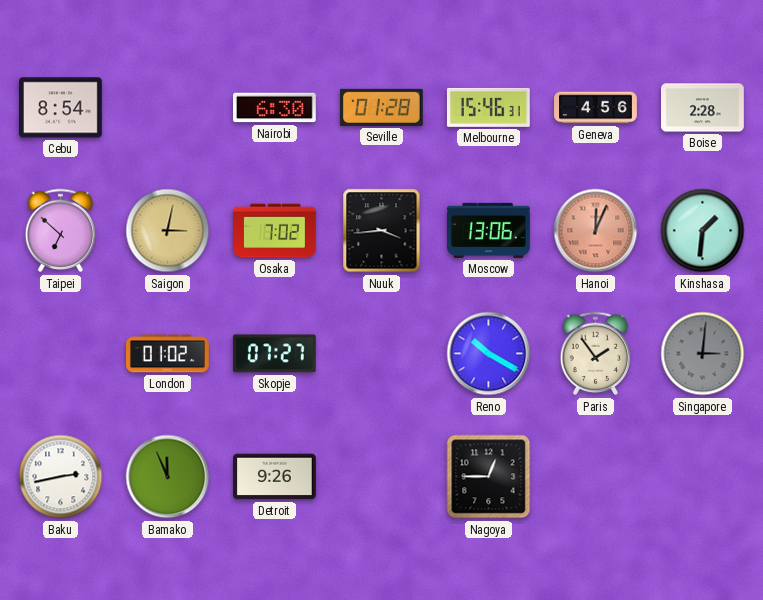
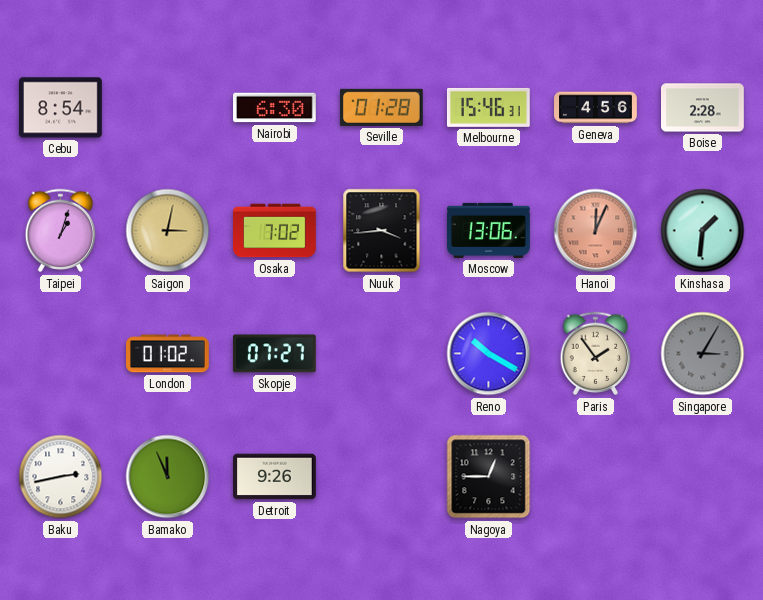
Taipei: 6:52 -> 1:03
Singapore: 3:01 -> 3:05
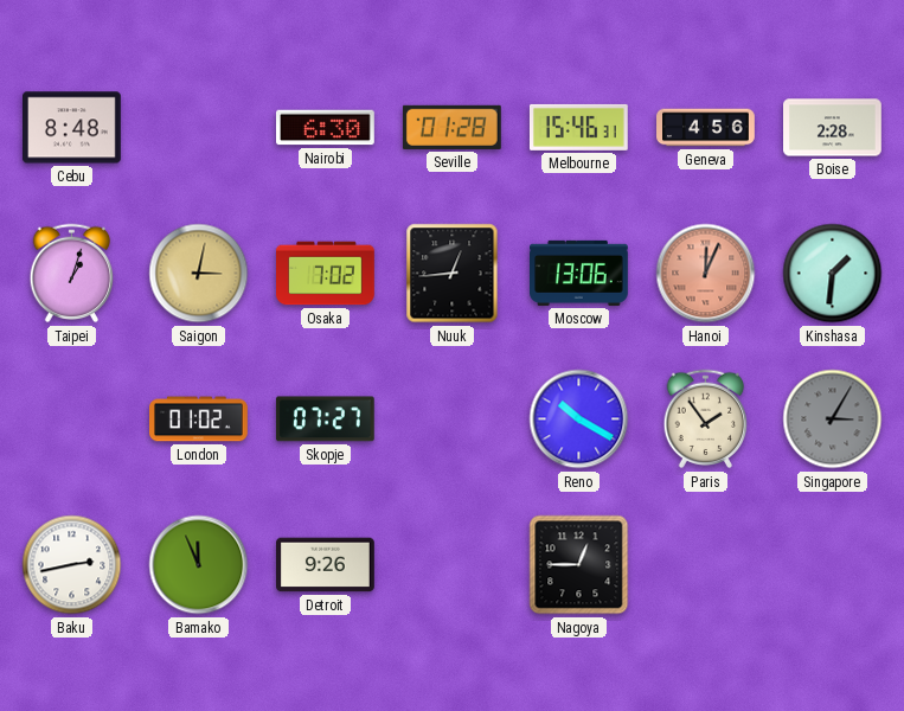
Cebu: 8:54 -> 8:48
Nuuk: 3:44 -> 12:44
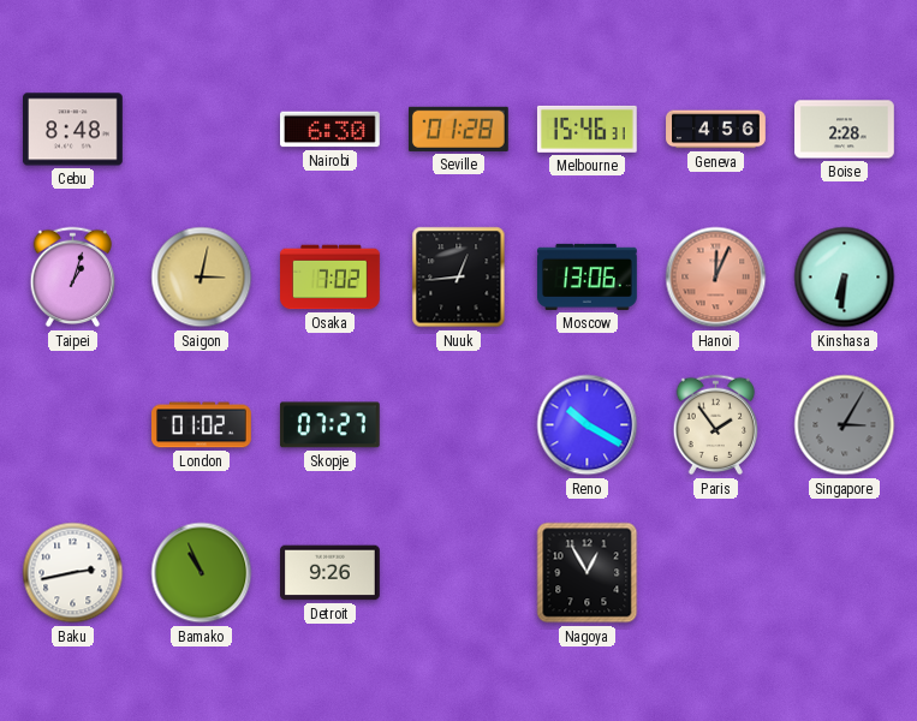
Kinshasa: 1:31 -> 6:31
Bamako: 11:56 -> 10:56
Nagoya: 12:45 -> 12:55
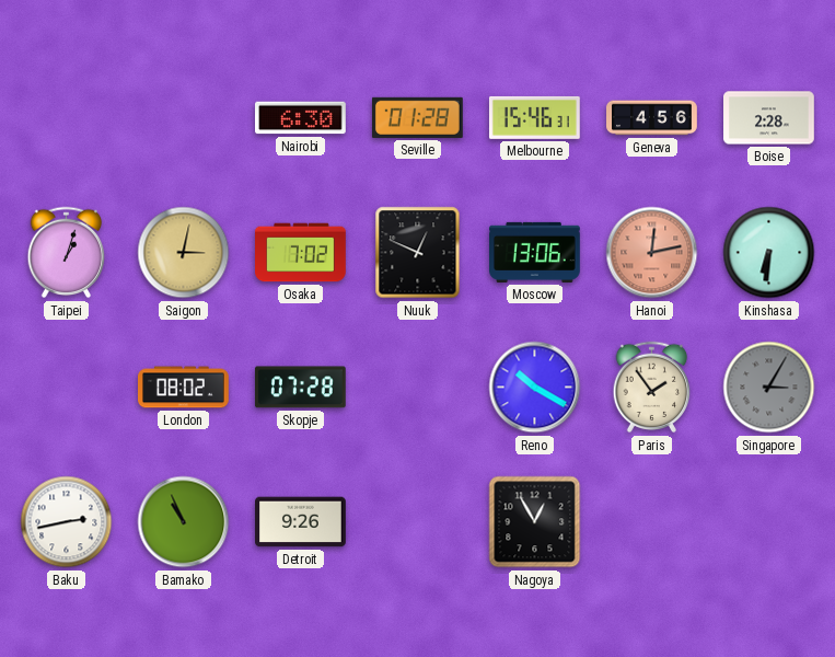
Cebu: 8:48 -> none
Nuuk: 12:44 -> 12:49
Hanoi: 12:04 -> 12:13
London: 01:02 -> 08:02
Skopje: 07:27 -> 07:28
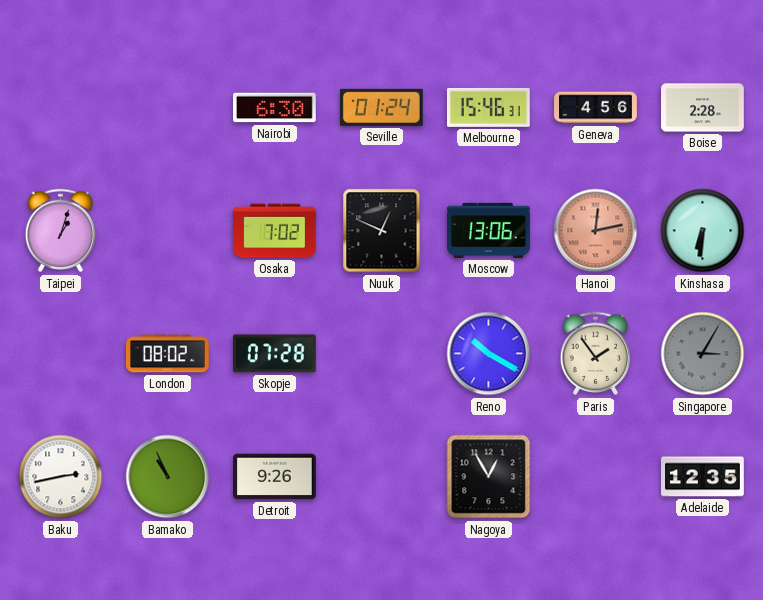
Seville: 01:28 -> 01:24
Saigon: 3:02 -> none
Adelaide: none -> 12:35
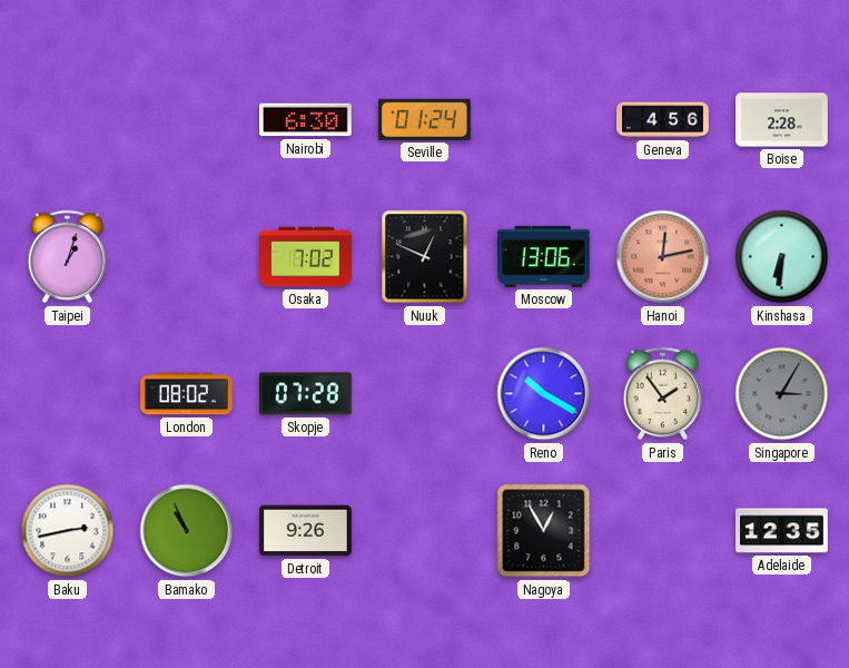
Melbourne: 15:46 -> none
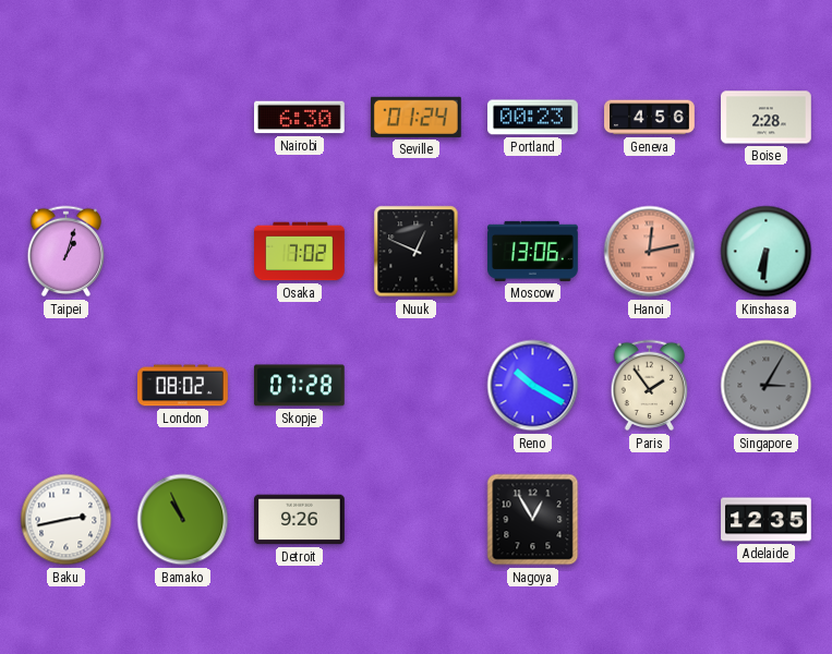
Portland: none -> 00:23
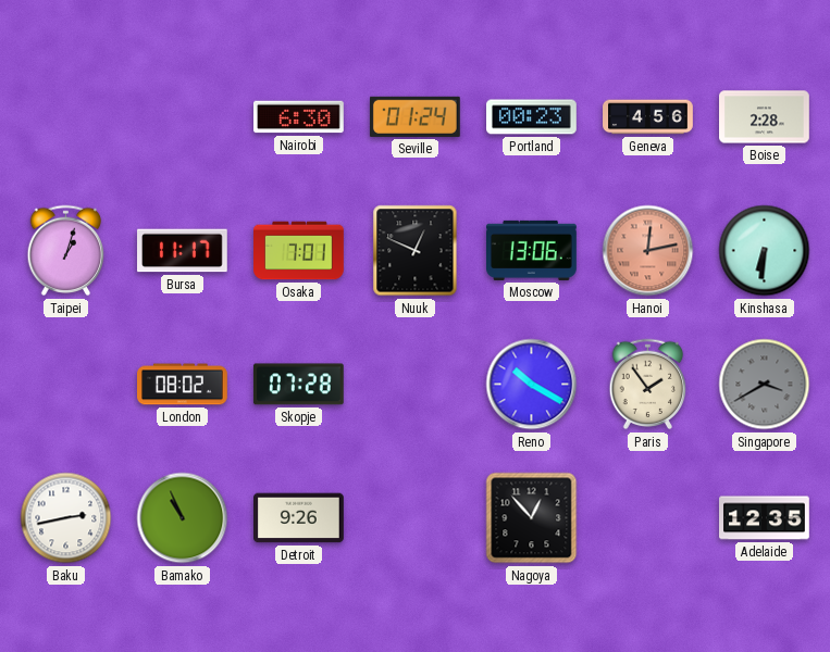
Bursa: none -> 11:17
Osaka: 7:02 -> 7:01
Singapore: 3:05 -> 3:40
Nagoya: 12:55 -> 12:53
